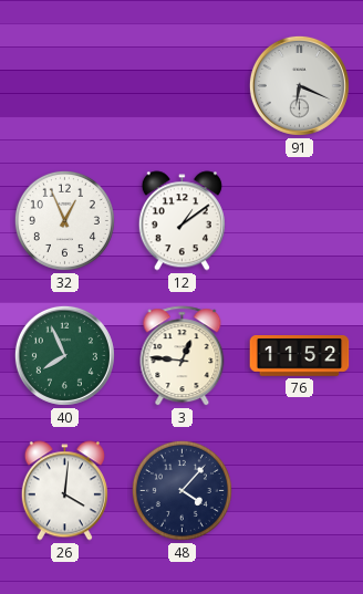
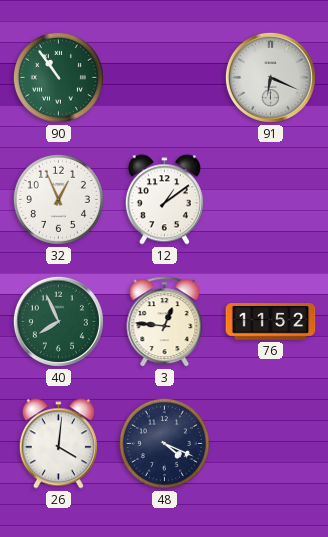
90: none -> 10:54
48: 4:07 -> 4:19
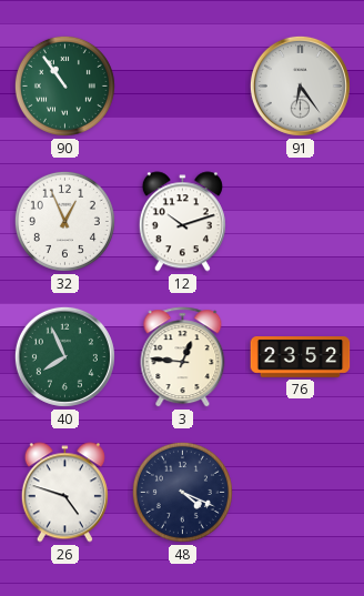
91: 6:19 -> 6:24
12: 1:09 -> 10:12
76: 11:52 -> 23:52
26: 4:01 -> 4:48
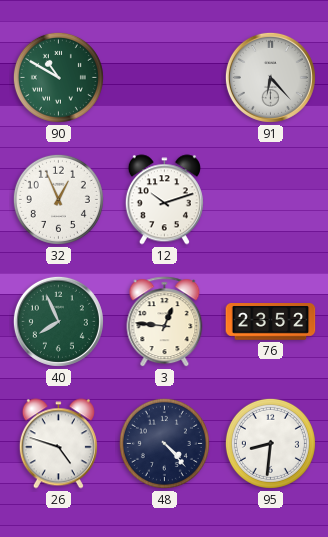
90: 10:54 -> 10:50
91: 6:24 -> 6:23
48: 4:19 -> 4:23
95: none -> 8:31
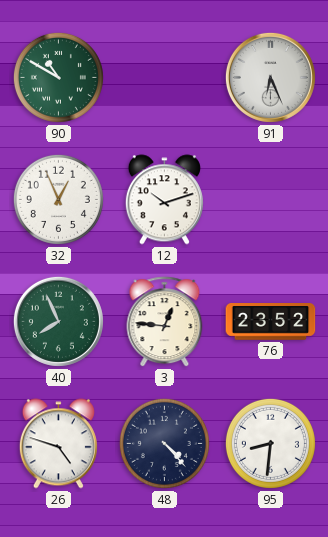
91: 6:23 -> 6:26
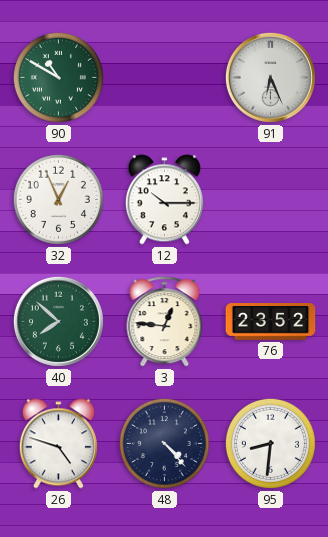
12: 10:12 -> 10:15
40: 7:56 -> 7:52
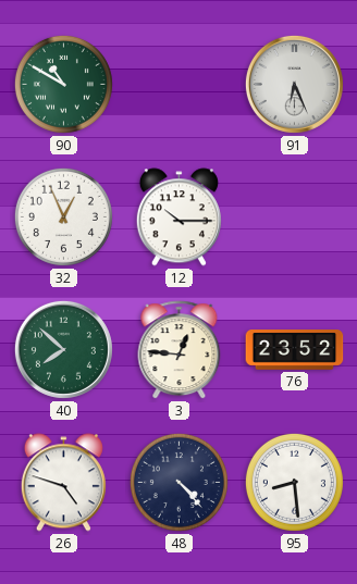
95: 8:31 -> 8:29
